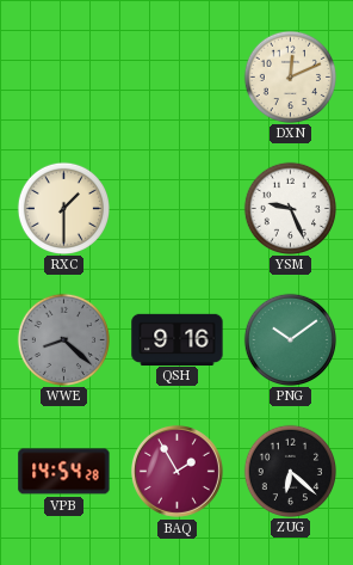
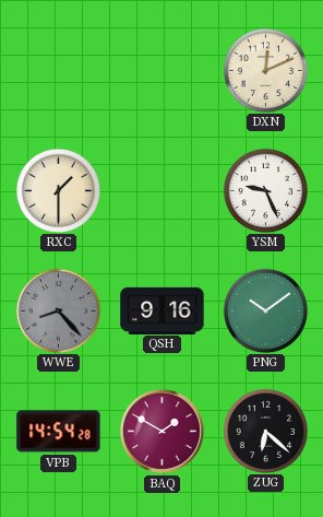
WWE: 8:22 -> 8:23
BAQ: 1:55 -> 1:50
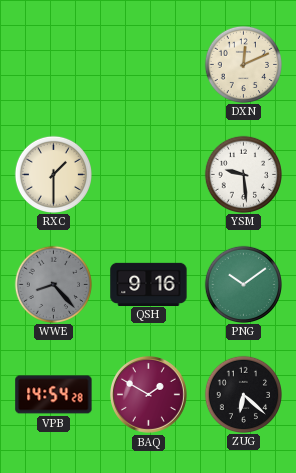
YSM: 9:26 -> 9:29
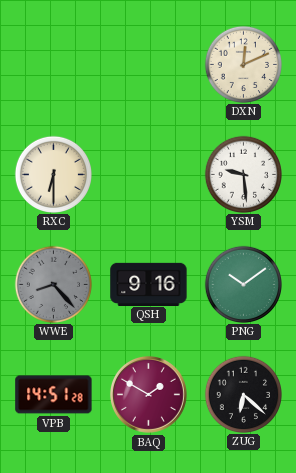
RXC: 1:30 -> 6:30
VPB: 14:54 -> 14:51
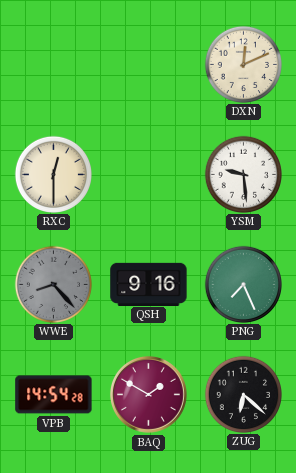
RXC: 6:30 -> 12:30
PNG: 10:09 -> 7:26
VPB: 14:51 -> 14:54
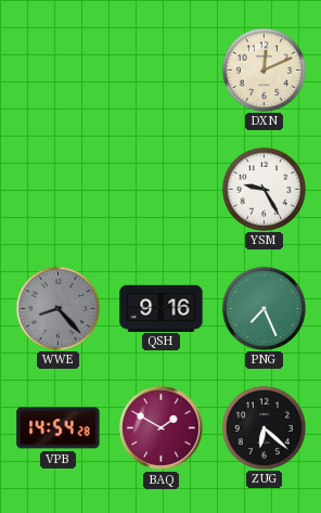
RXC: 12:30 -> none
YSM: 9:29 -> 9:25
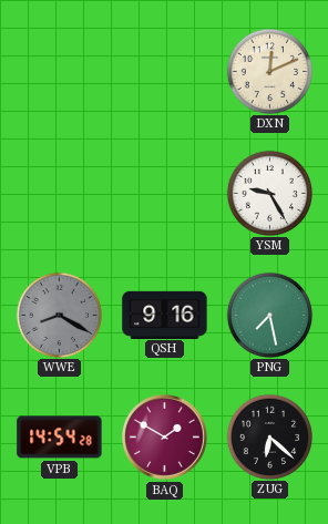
WWE: 8:23 -> 8:20
PNG: 7:26 -> 7:28
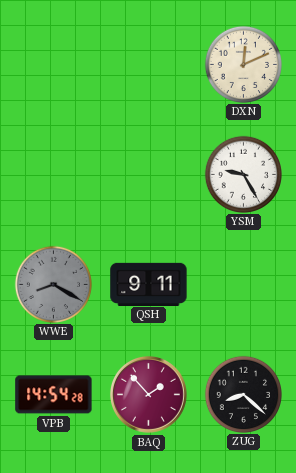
QSH: 9:16 -> 9:11
PNG: 7:28 -> none
BAQ: 1:50 -> 1:53
ZUG: 6:22 -> 8:22
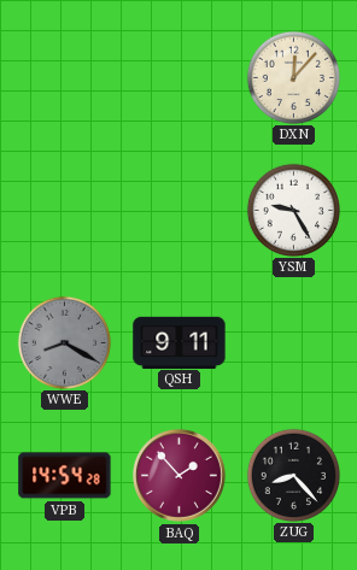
DXN: 12:11 -> 12:07
ZUG: 8:22 -> 8:23
